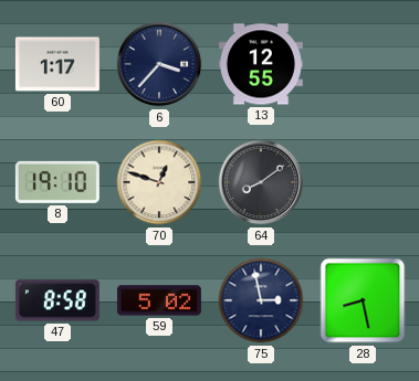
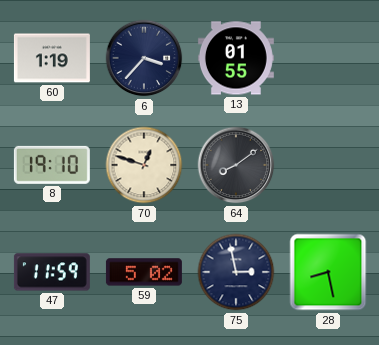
60: 1:17 -> 1:19
13: 12:55 -> 01:55
47: 8:58 -> 11:59
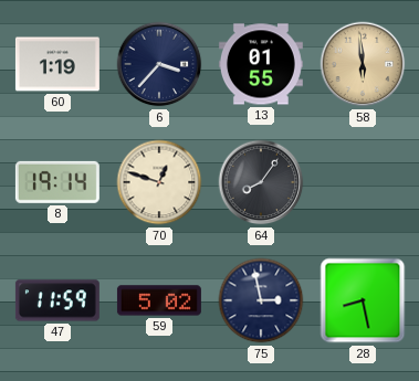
58: none -> 5:59
8: 19:10 -> 19:14
64: 8:09 -> 8:06
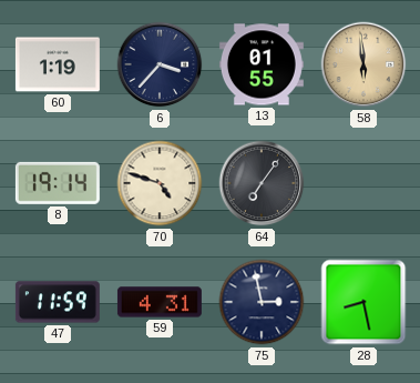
70: 12:48 -> 4:48
64: 8:06 -> 7:06
59: 5:02 -> 4:31
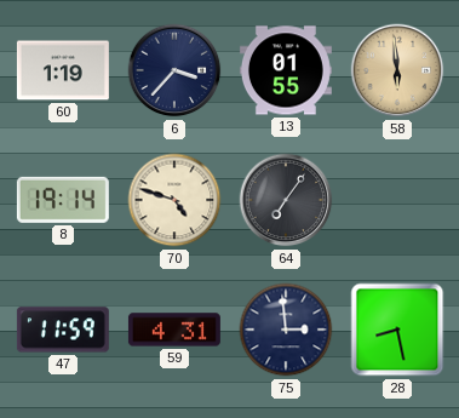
75: 2:58 -> 2:59
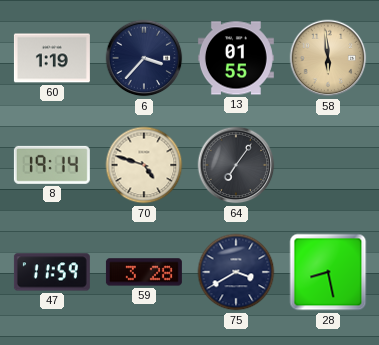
59: 4:31 -> 3:28
75: 2:59 -> 3:40
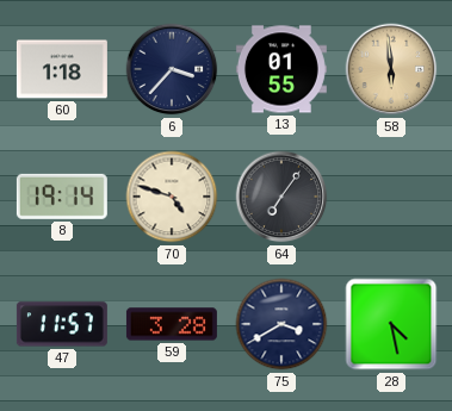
60: 1:19 -> 1:18
47: 11:59 -> 11:57
28: 8:28 -> 4:28
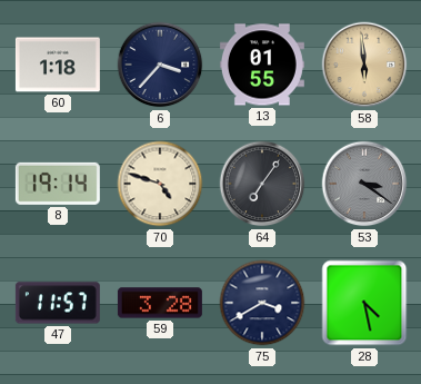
53: none -> 3:21
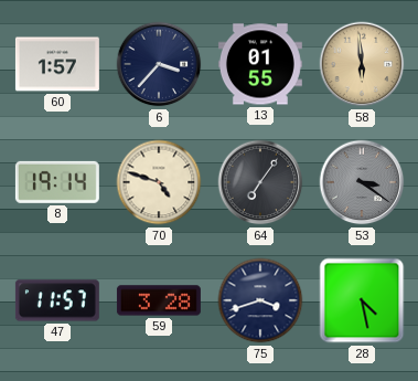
60: 1:18 -> 1:57
75: 3:40 -> 3:42
